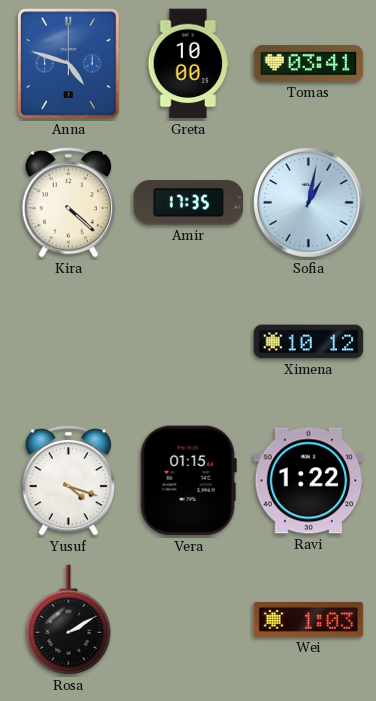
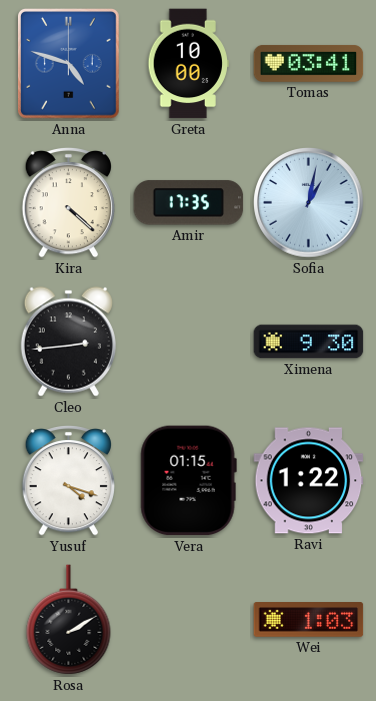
Cleo: none -> 2:44
Ximena: 10:12 -> 9:30
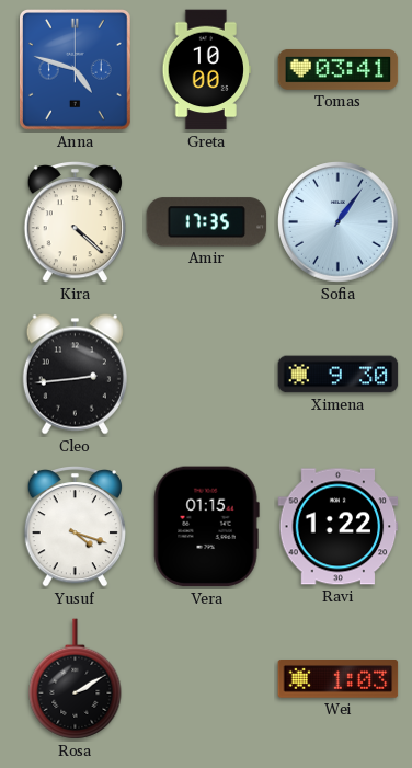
Sofia: 1:02 -> 1:06
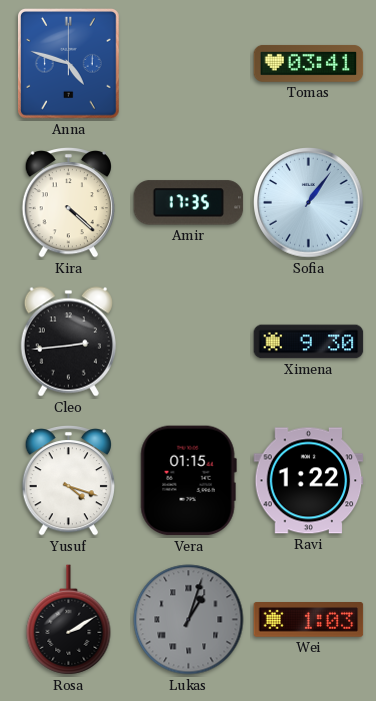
Greta: 10:00 -> none
Lukas: none -> 1:03
